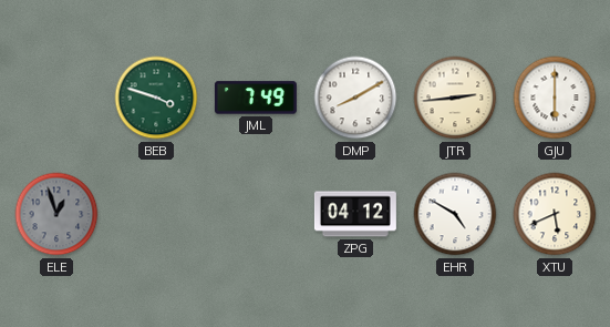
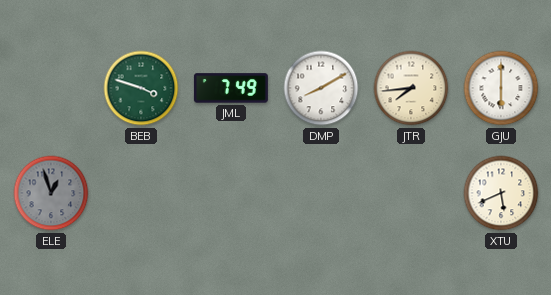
JTR: 2:44 -> 7:44
ZPG: 04:12 -> none
EHR: 4:50 -> none
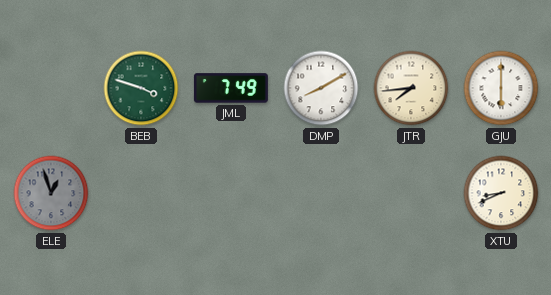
XTU: 5:41 -> 8:41
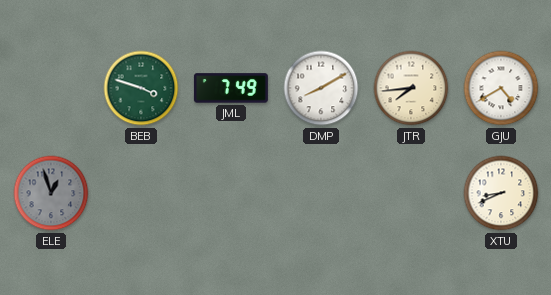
GJU: 6:00 -> 4:40
